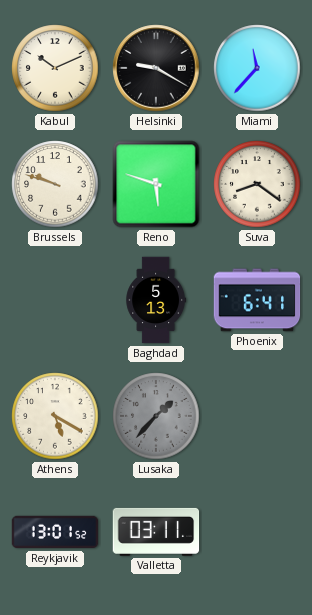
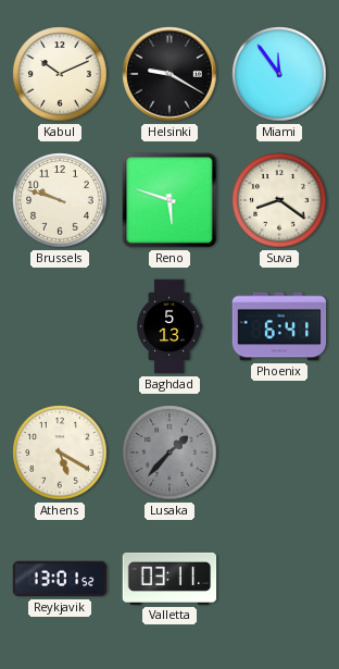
Miami: 11:37 -> 11:54
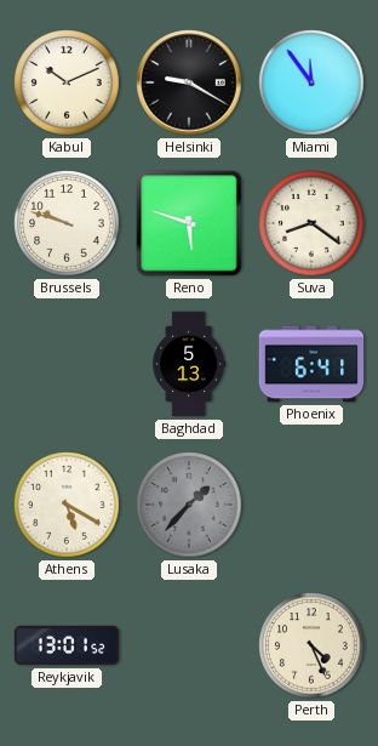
Valletta: 03:11 -> none
Perth: none -> 4:26
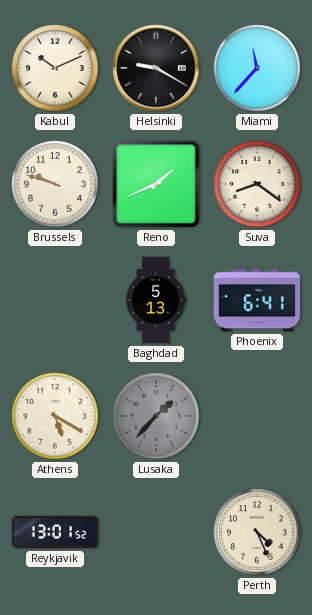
Miami: 11:54 -> 11:37
Reno: 5:48 -> 1:41
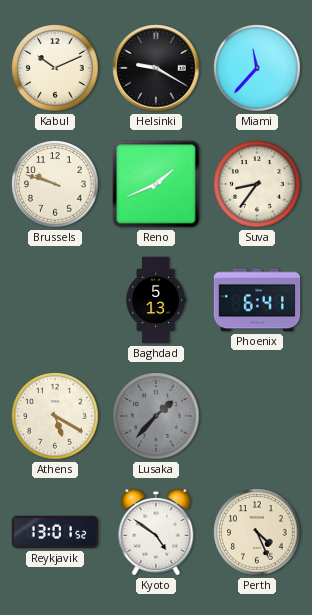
Suva: 8:21 -> 8:36
Kyoto: none -> 4:51
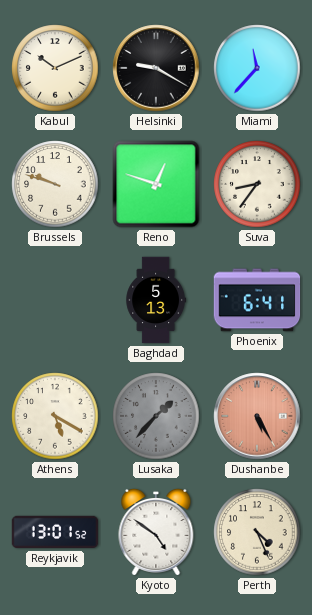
Reno: 1:41 -> 12:48
Dushanbe: none -> 5:25
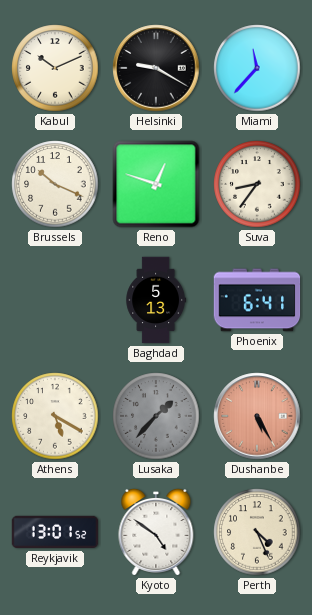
Brussels: 9:48 -> 10:19
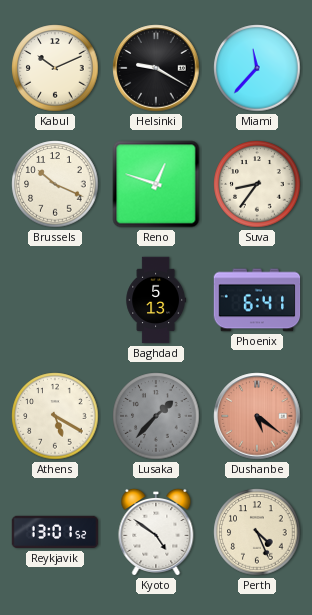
Dushanbe: 5:25 -> 5:21
